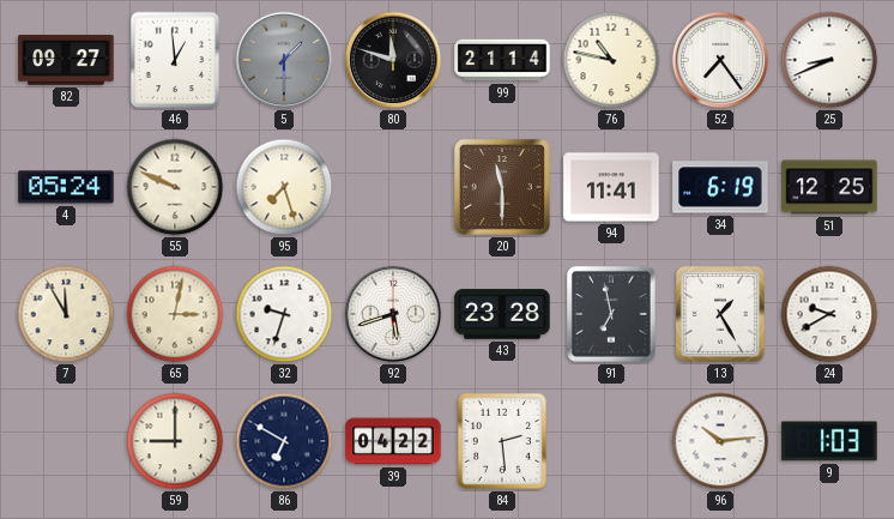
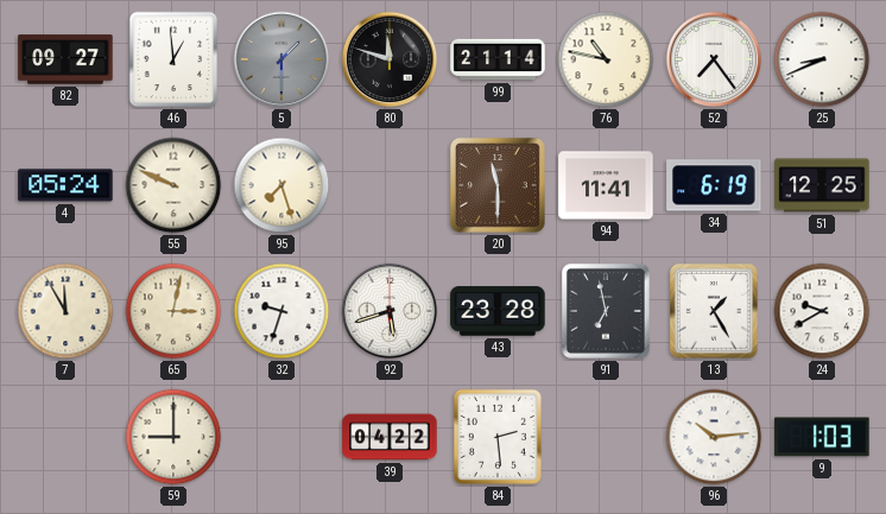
86: 6:50 -> none
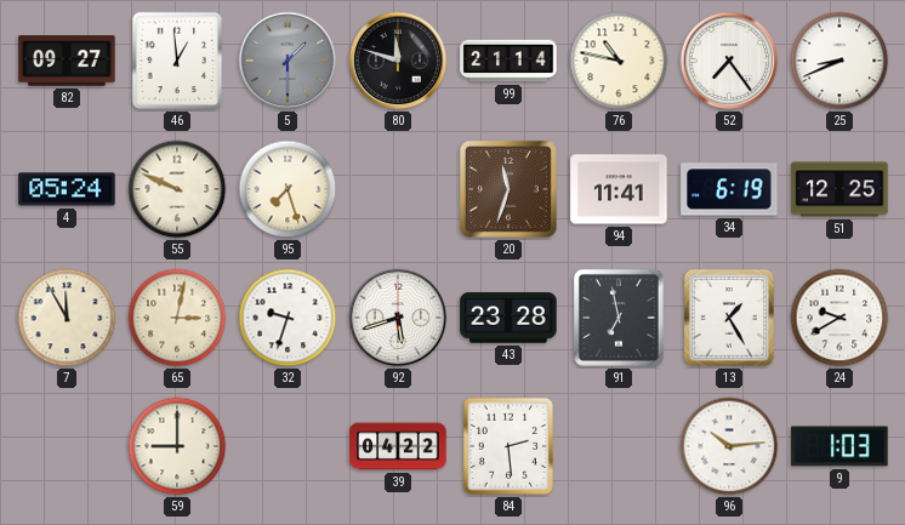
20: 11:30 -> 11:33
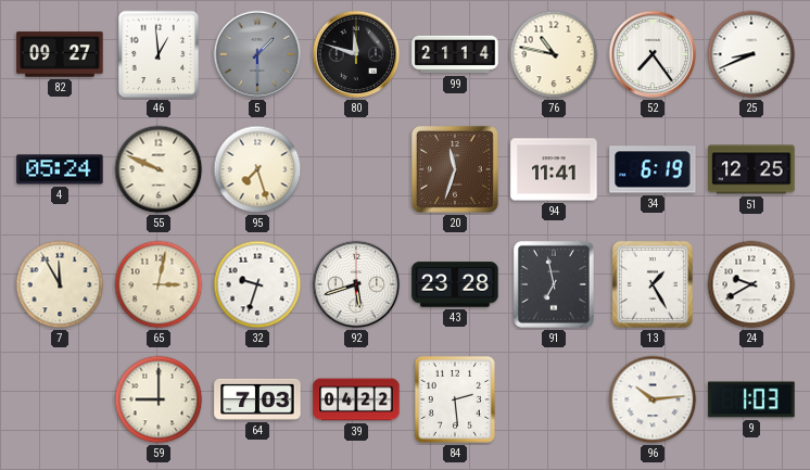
64: none -> 7:03
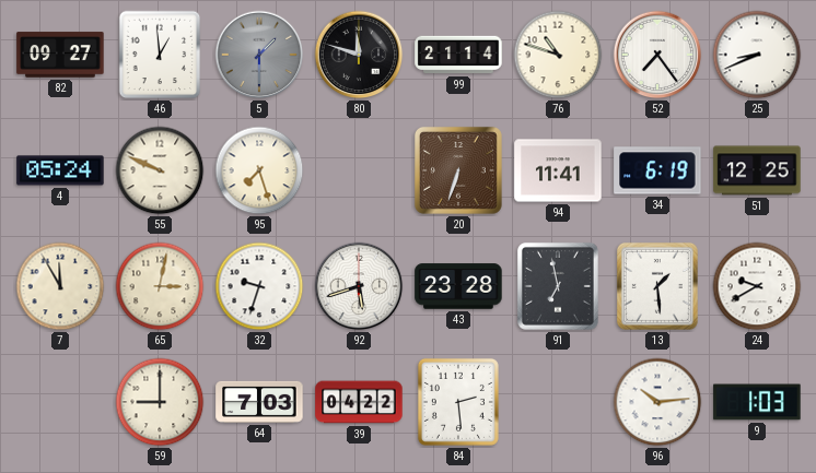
76: 10:47 -> 10:48
20: 11:33 -> 6:33
13: 1:25 -> 1:29
